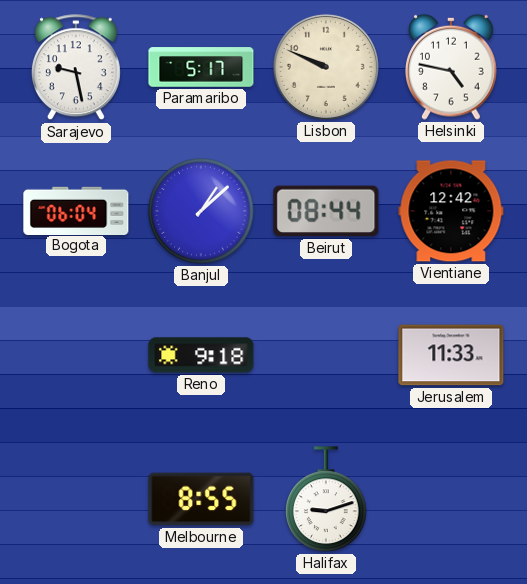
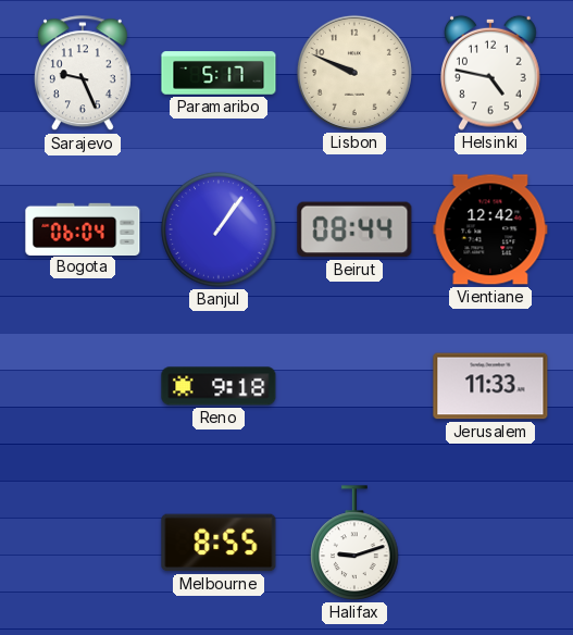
Sarajevo: 9:28 -> 9:26
Banjul: 1:08 -> 1:06
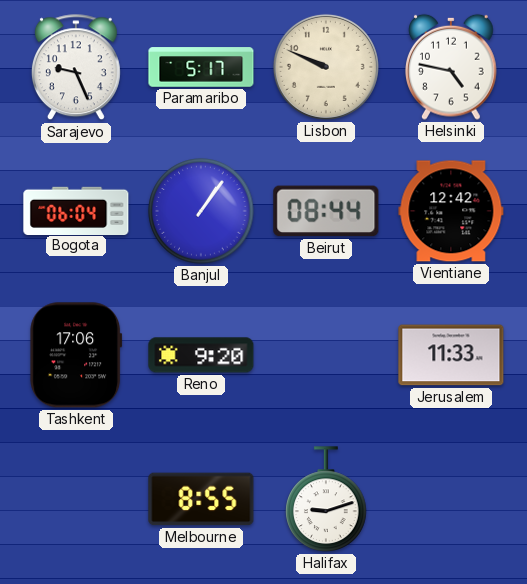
Tashkent: none -> 17:06
Reno: 9:18 -> 9:20
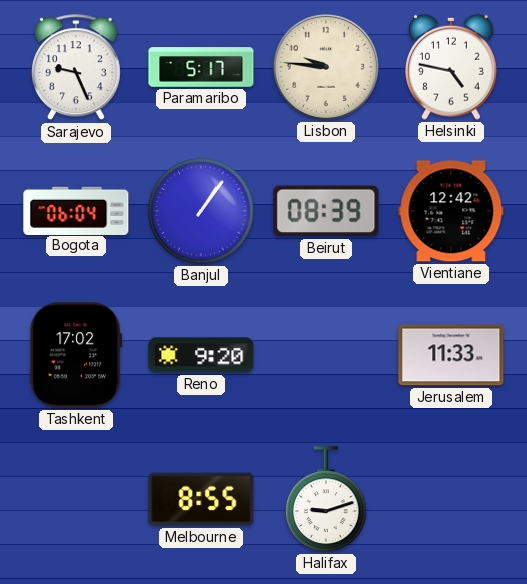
Lisbon: 9:49 -> 9:46
Beirut: 08:44 -> 08:39
Tashkent: 17:06 -> 17:02
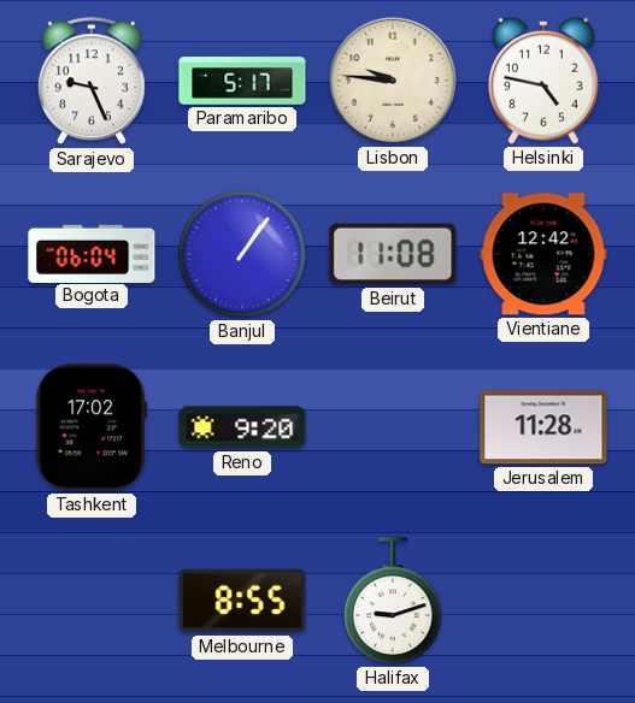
Beirut: 08:39 -> 11:08
Jerusalem: 11:33 -> 11:28
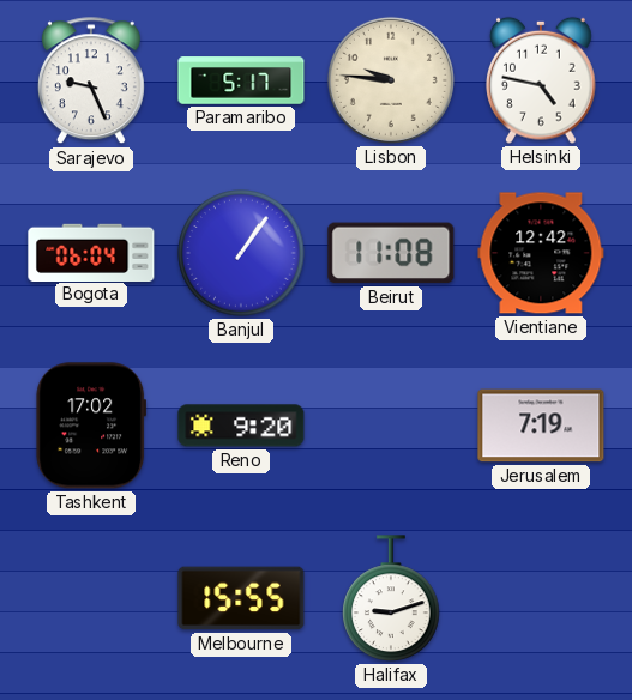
Jerusalem: 11:28 -> 7:19
Melbourne: 8:55 -> 15:55
